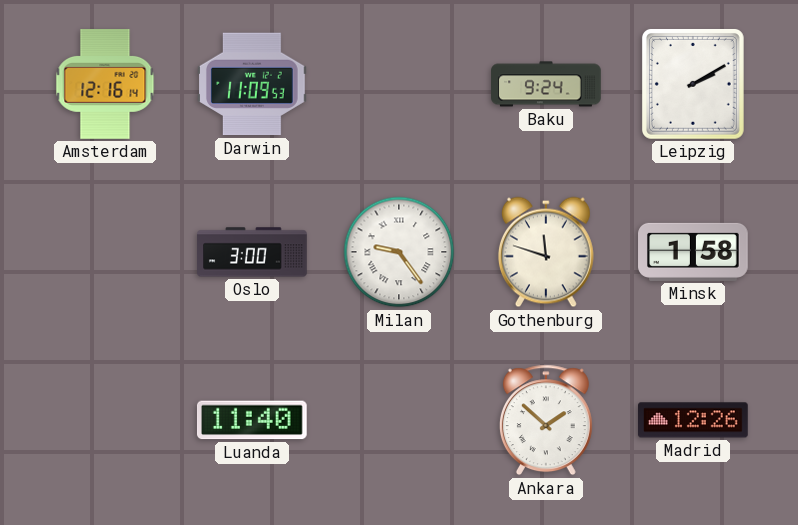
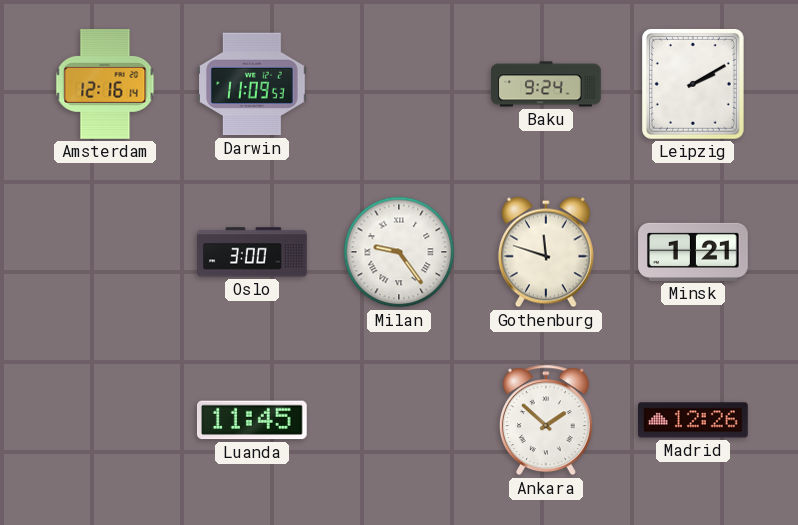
Minsk: 1:58 -> 1:21
Luanda: 11:40 -> 11:45
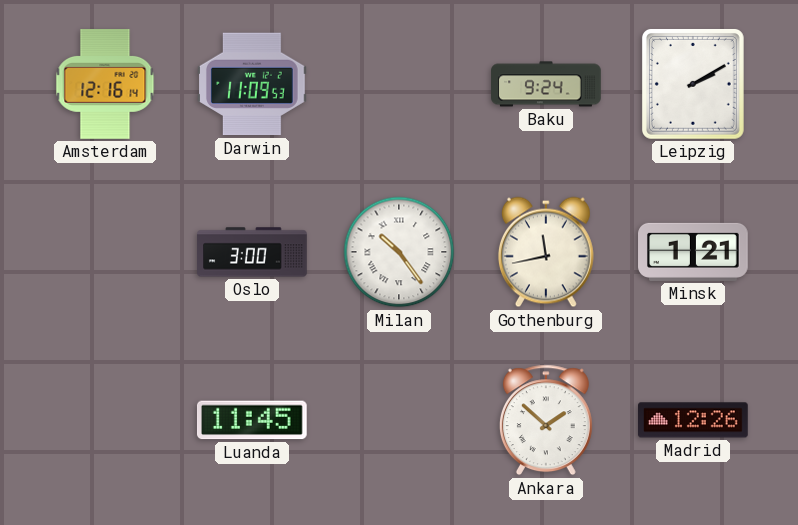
Milan: 9:24 -> 10:24
Gothenburg: 11:48 -> 11:43
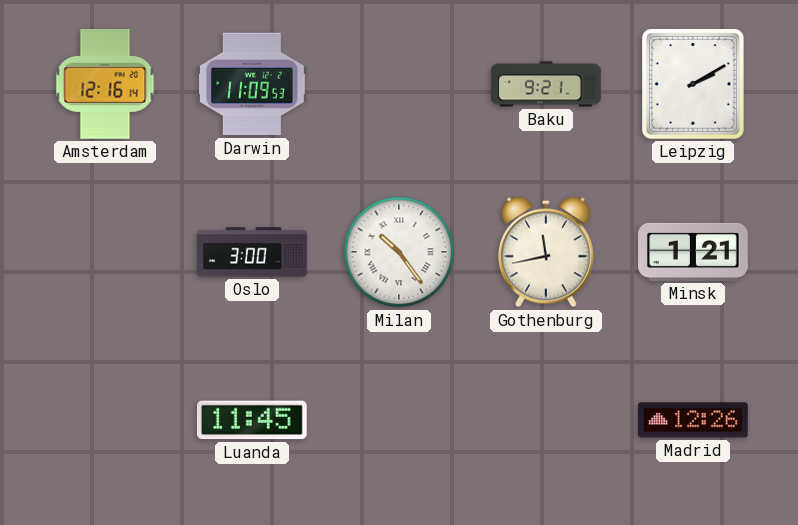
Baku: 9:24 -> 9:21
Ankara: 1:52 -> none
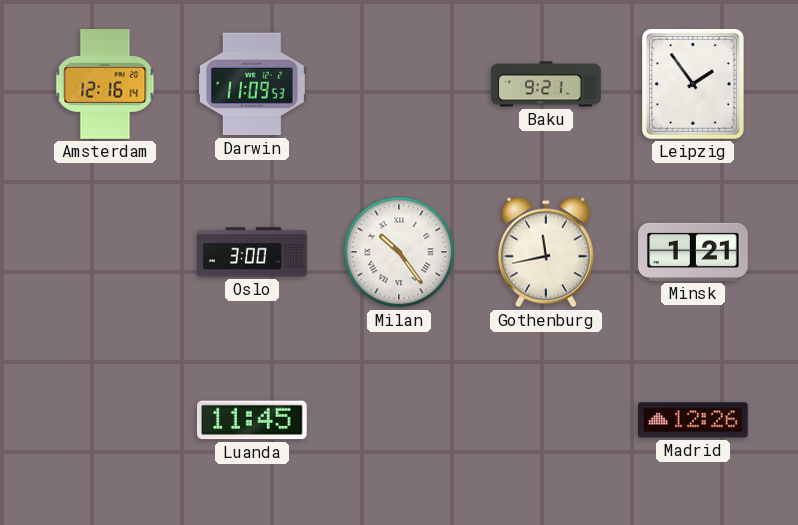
Leipzig: 2:10 -> 1:54
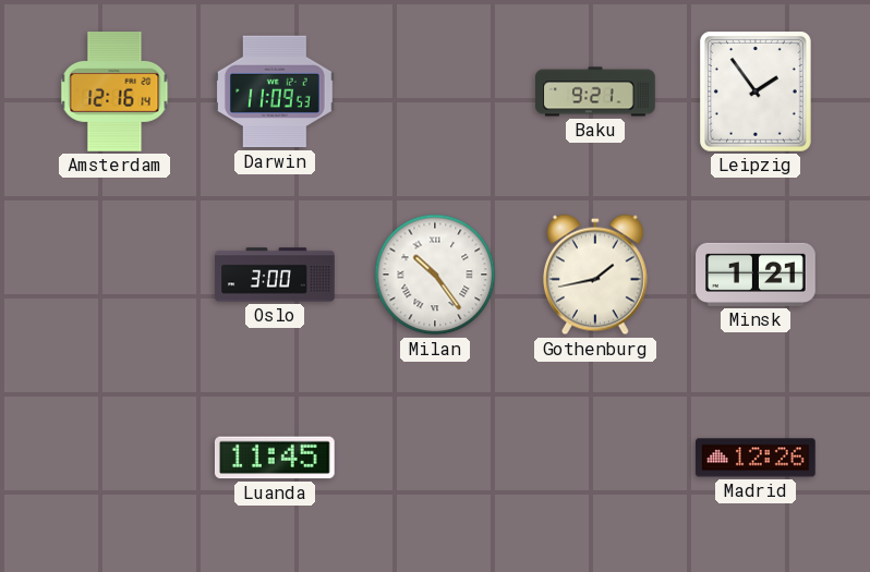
Gothenburg: 11:43 -> 1:43
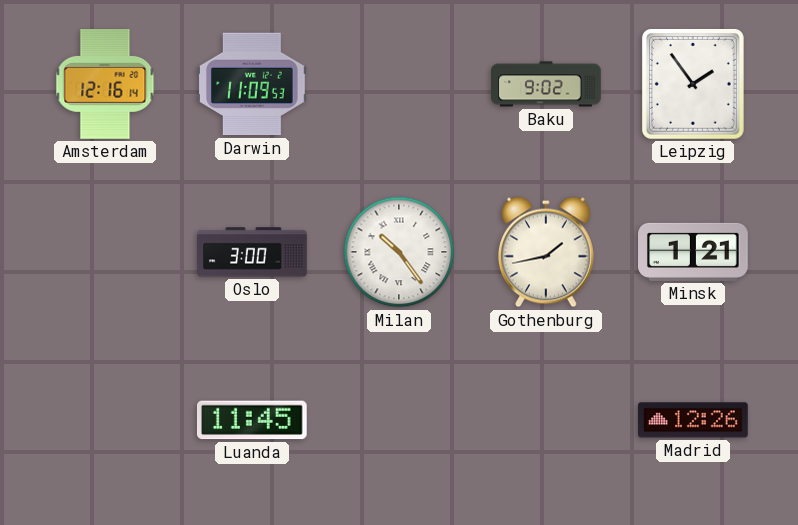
Baku: 9:21 -> 9:02
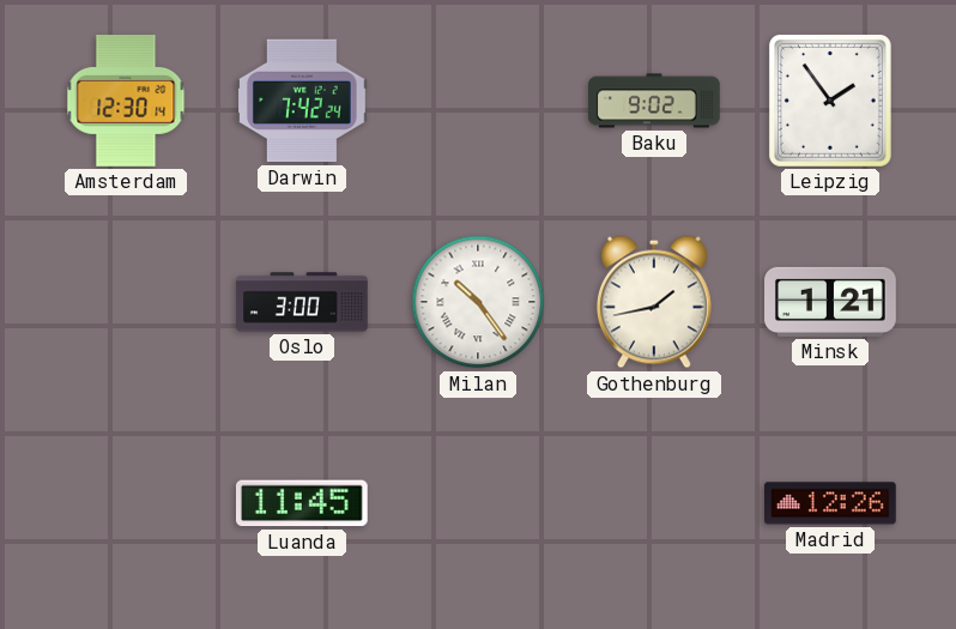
Amsterdam: 12:16 -> 12:30
Darwin: 11:09 -> 7:42
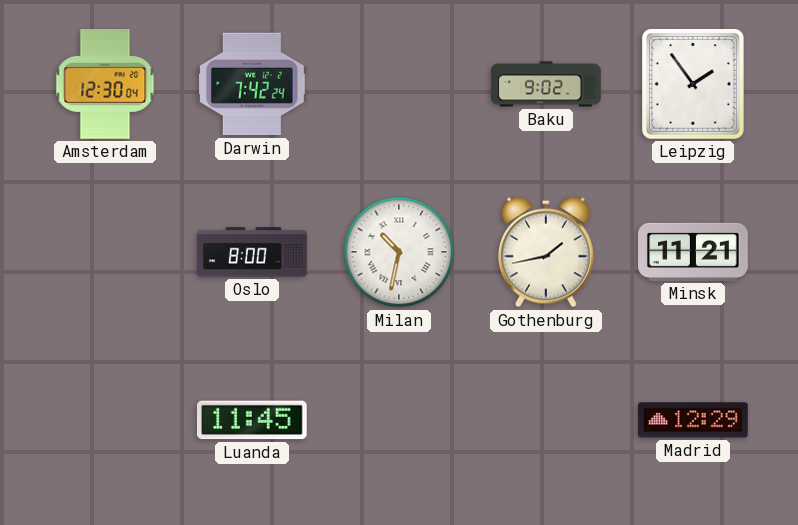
Amsterdam: 12:30:14 -> 12:30:04
Oslo: 3:00 -> 8:00
Milan: 10:24 -> 10:32
Minsk: 1:21 -> 11:21
Madrid: 12:26 -> 12:29
